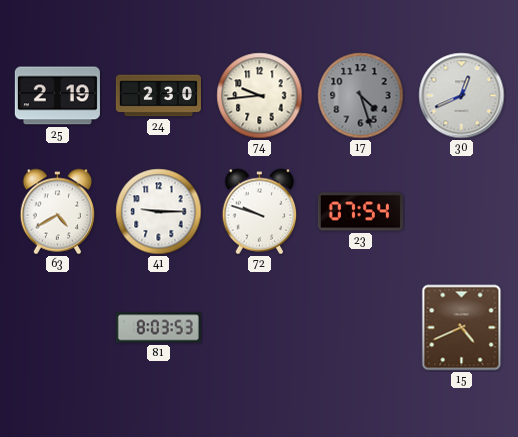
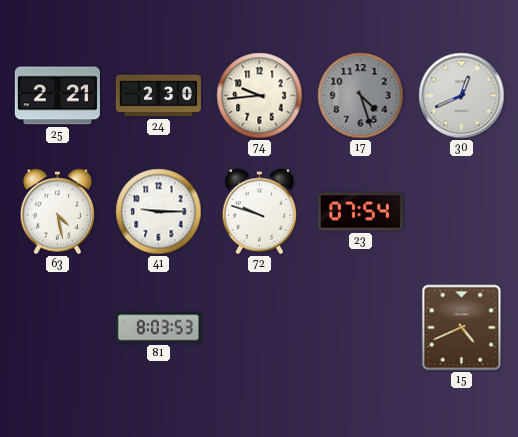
25: 2:19 -> 2:21
63: 4:40 -> 4:28
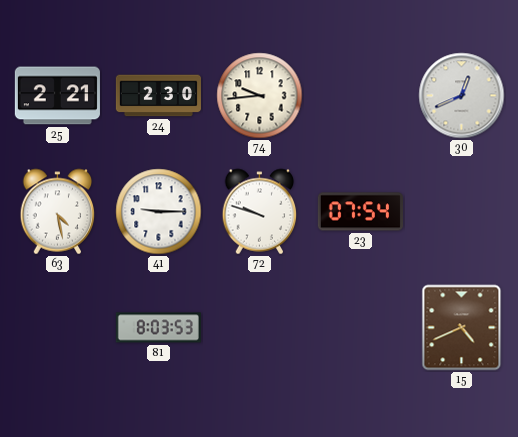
17: 4:27 -> none
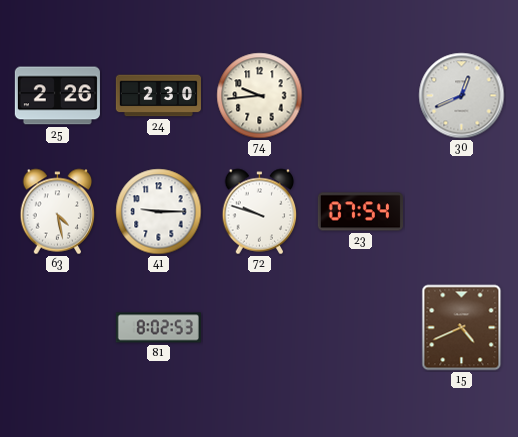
25: 2:21 -> 2:26
81: 8:03 -> 8:02
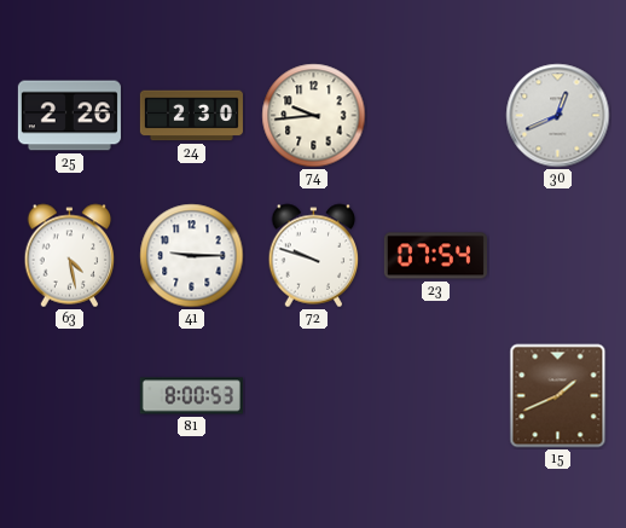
81: 8:02 -> 8:00
15: 4:41 -> 1:41
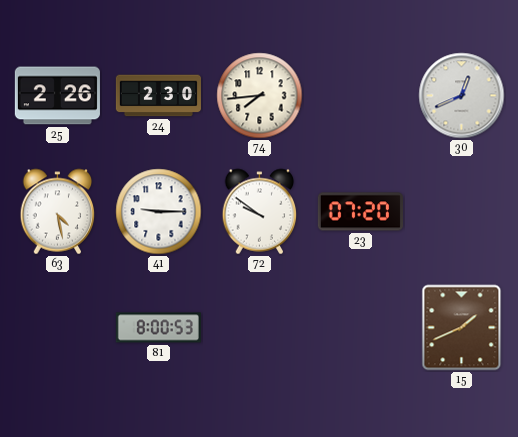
74: 9:44 -> 7:44
72: 9:48 -> 9:51
23: 07:54 -> 07:20
